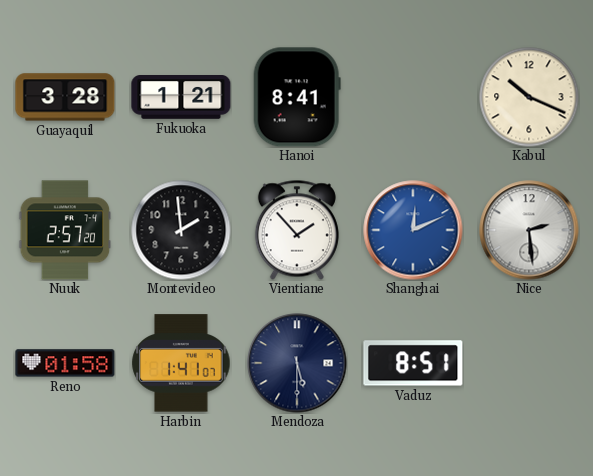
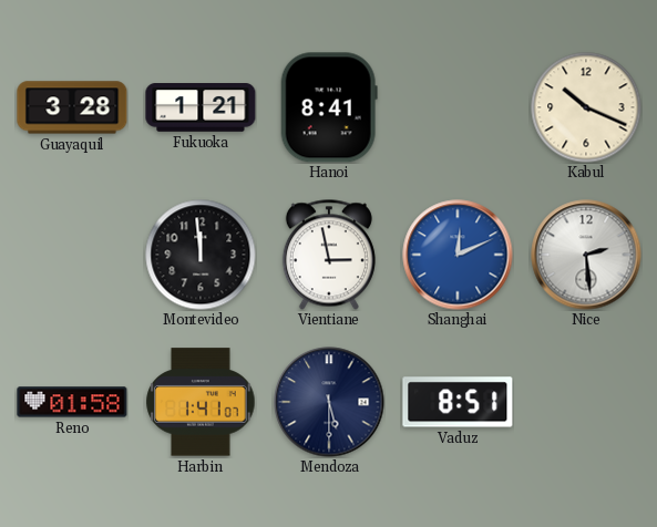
Nuuk: 2:57 -> none
Montevideo: 1:59 -> 11:59
Vientiane: 1:53 -> 2:58
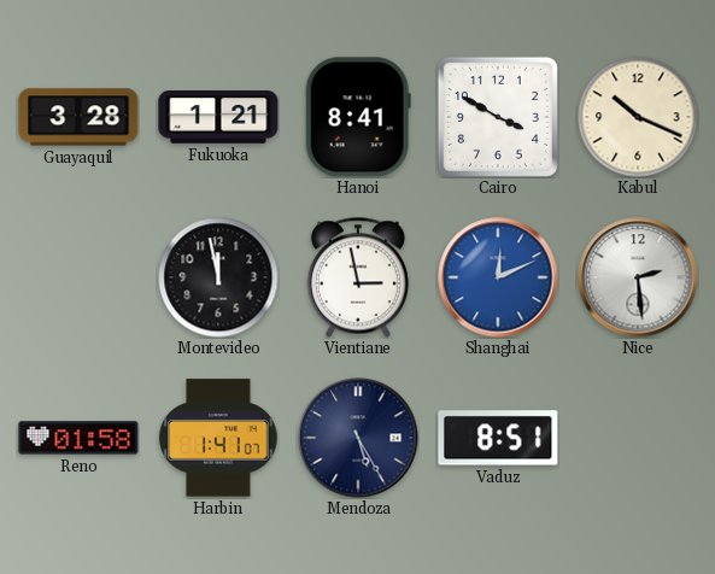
Cairo: none -> 3:50
Montevideo: 11:59 -> 11:58
Mendoza: 5:30 -> 5:25
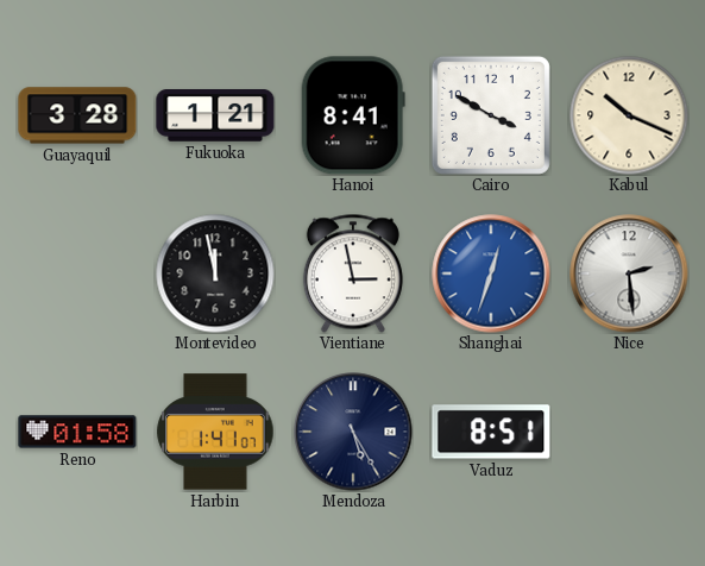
Shanghai: 12:11 -> 12:33
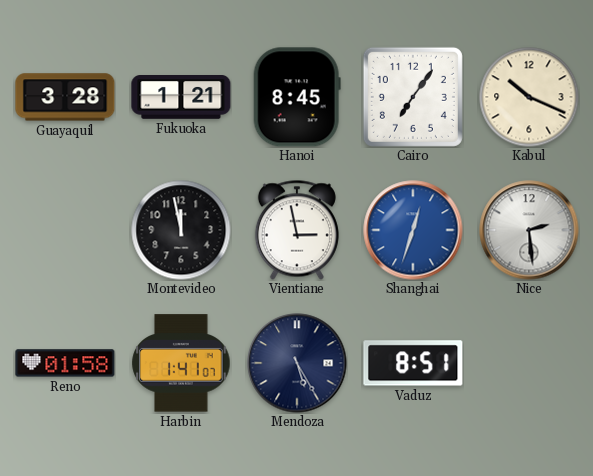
Hanoi: 8:41 -> 8:45
Cairo: 3:50 -> 7:06
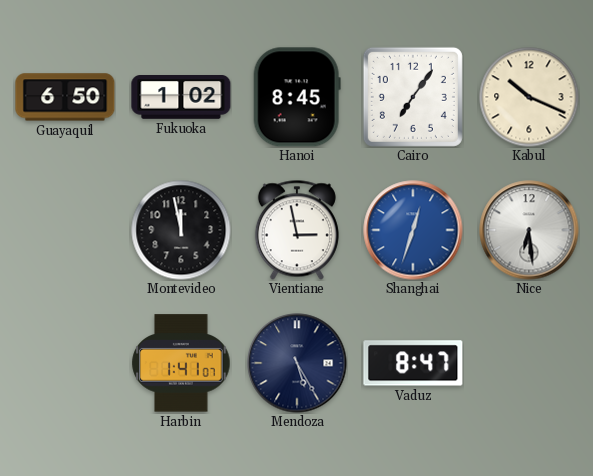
Guayaquil: 3:28 -> 6:50
Fukuoka: 1:21 -> 1:02
Nice: 2:29 -> 6:29
Reno: 01:58 -> none
Vaduz: 8:51 -> 8:47
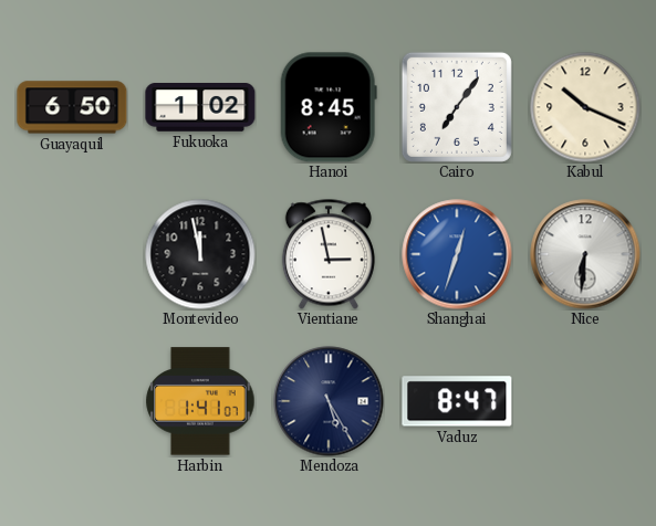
Nice: 6:29 -> 6:31
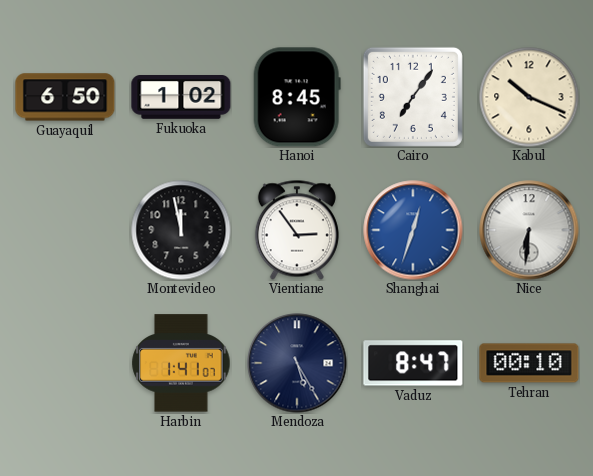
Vientiane: 2:58 -> 2:54
Tehran: none -> 00:10
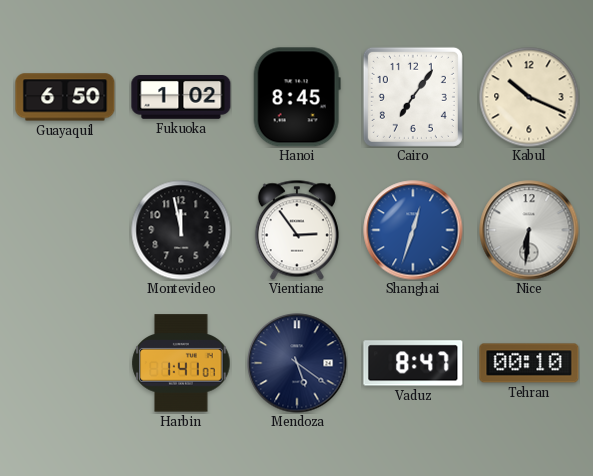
Mendoza: 5:25 -> 5:21
